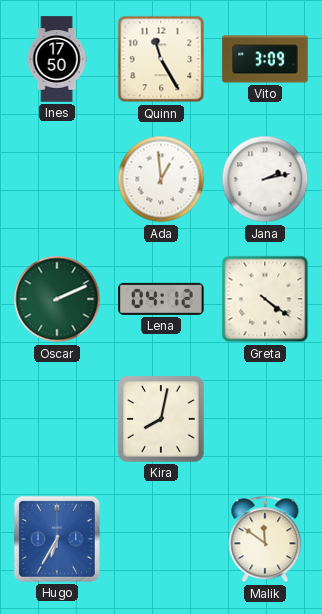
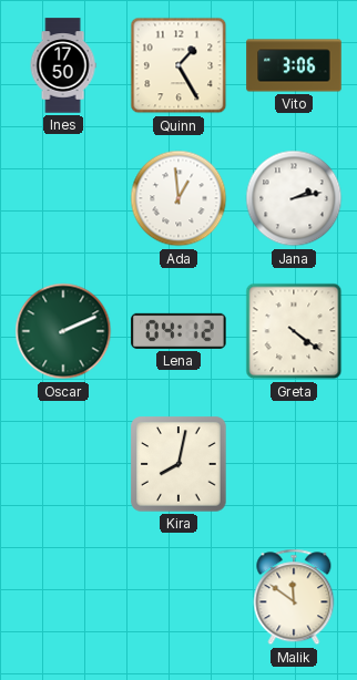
Quinn: 11:25 -> 1:25
Vito: 3:09 -> 3:06
Hugo: 6:35 -> none
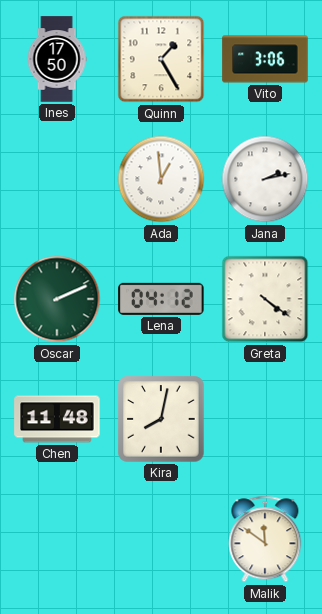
Chen: none -> 11:48
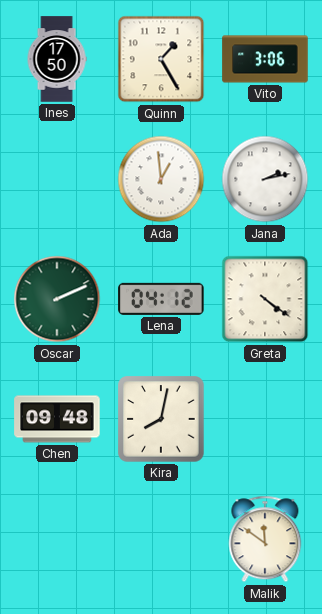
Chen: 11:48 -> 09:48
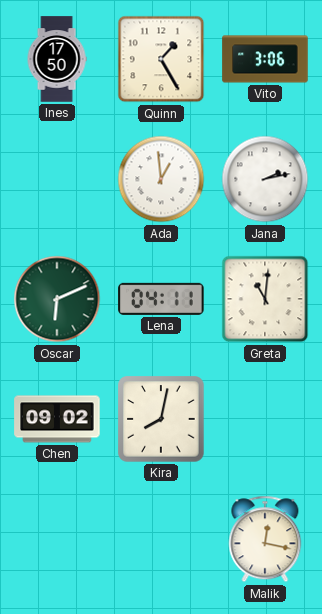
Oscar: 2:11 -> 6:11
Lena: 04:12 -> 04:11
Greta: 4:21 -> 11:01
Chen: 09:48 -> 09:02
Malik: 11:51 -> 12:17
